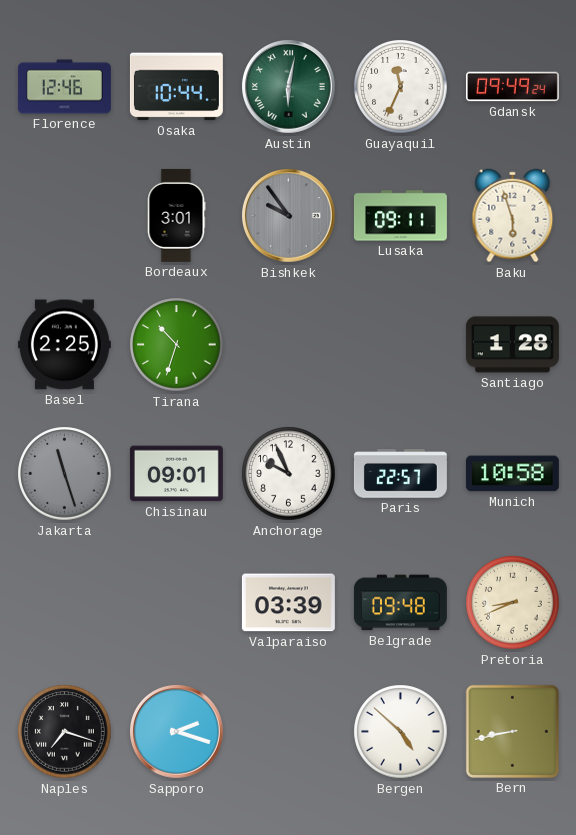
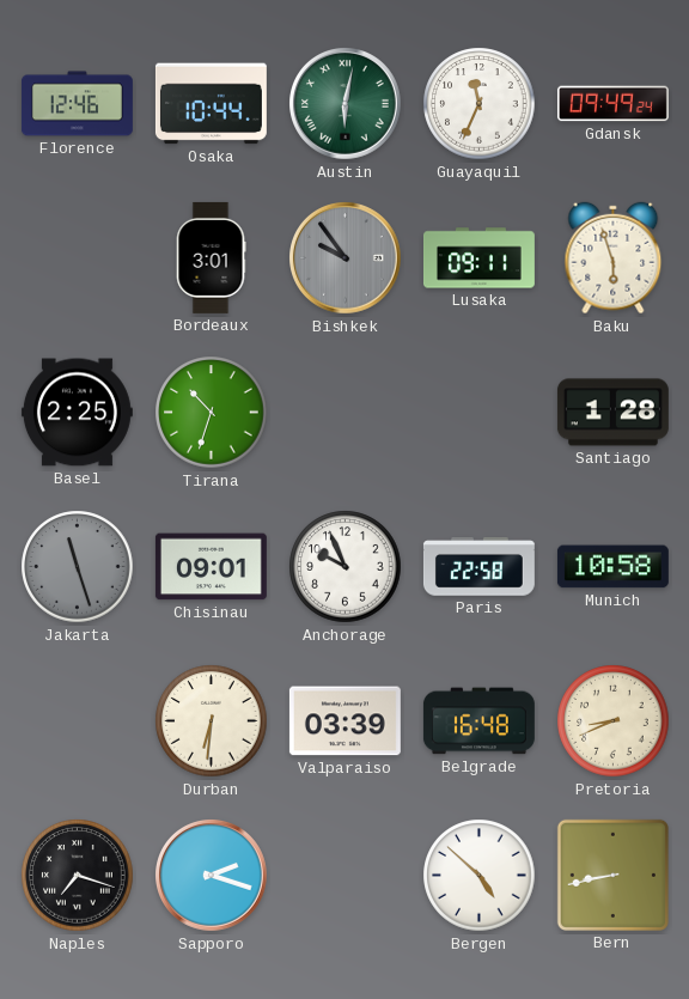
Paris: 22:57 -> 22:58
Durban: none -> 6:31
Belgrade: 09:48 -> 16:48
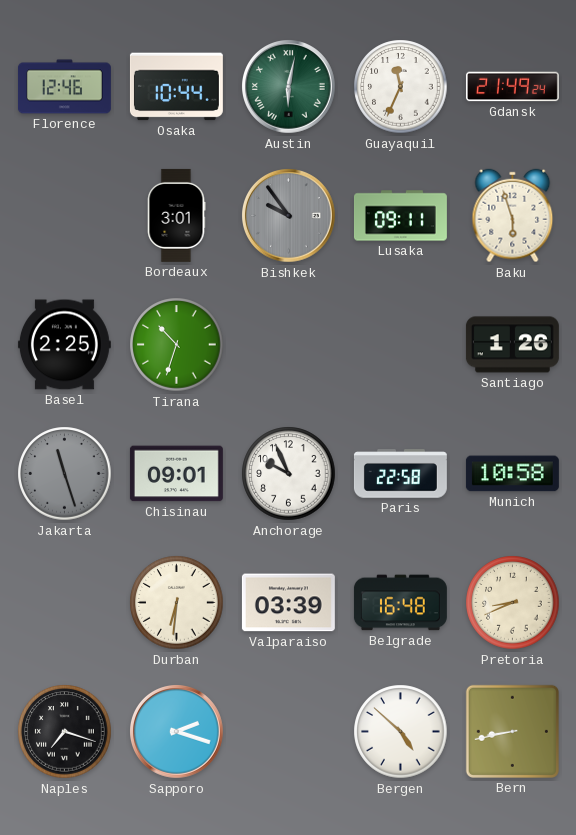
Gdansk: 09:49 -> 21:49
Santiago: 1:28 -> 1:26
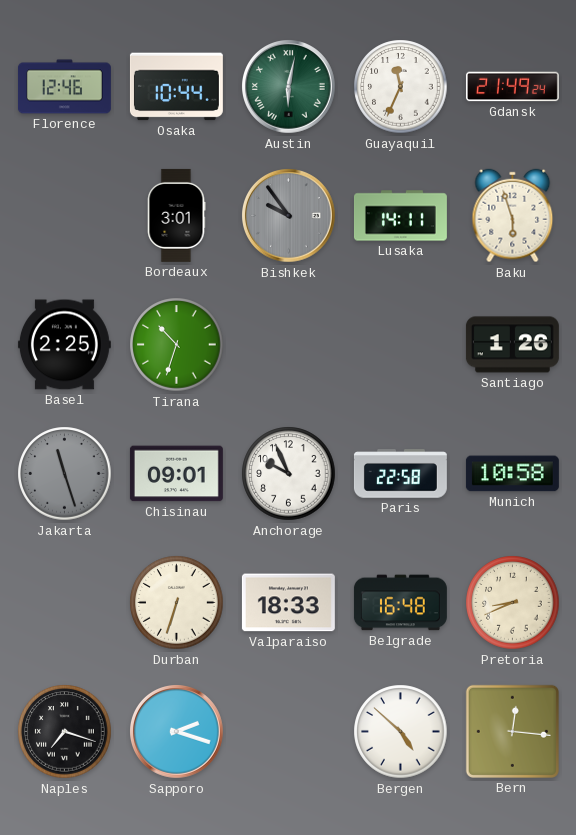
Lusaka: 09:11 -> 14:11
Durban: 6:31 -> 6:33
Valparaiso: 03:39 -> 18:33
Bern: 8:43 -> 12:16
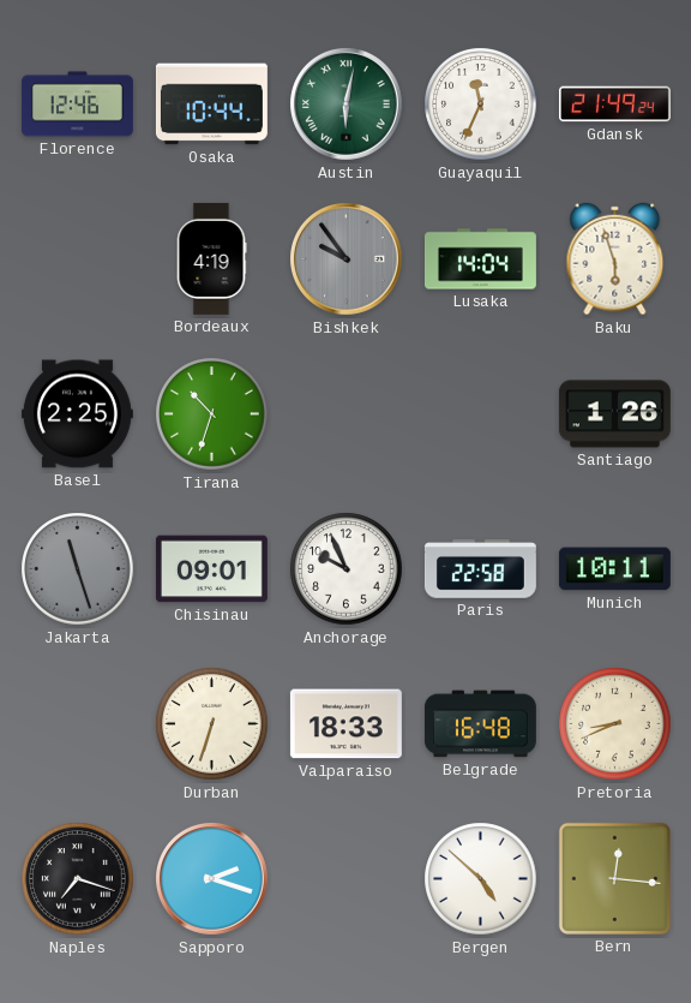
Bordeaux: 3:01 -> 4:19
Lusaka: 14:11 -> 14:04
Munich: 10:58 -> 10:11
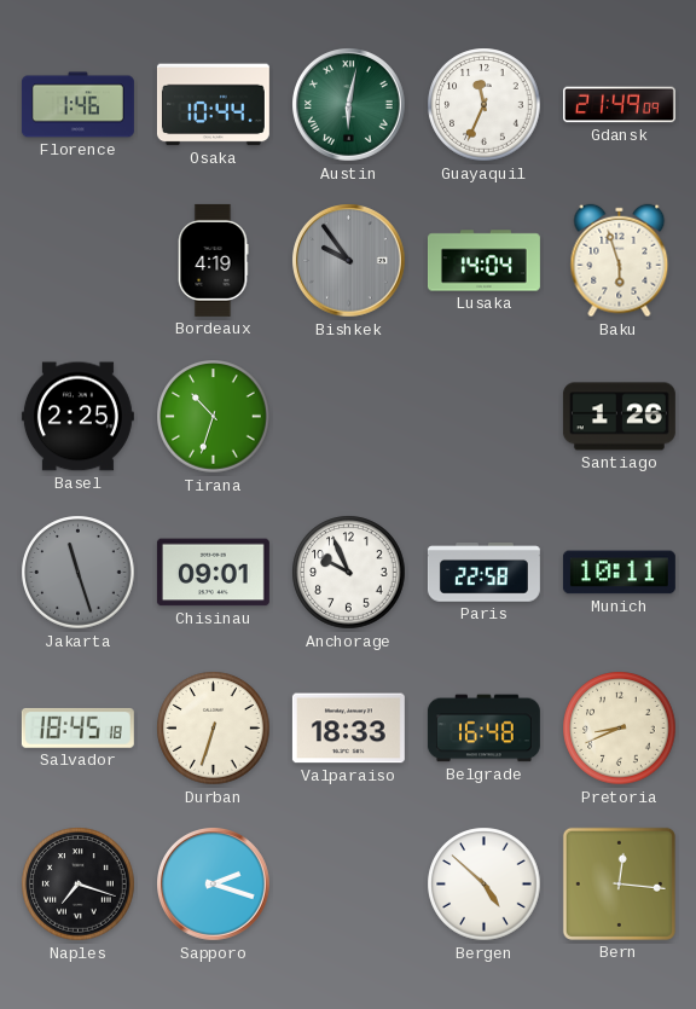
Florence: 12:46 -> 1:46
Gdansk: 21:49:24 -> 21:49:09
Salvador: none -> 18:45
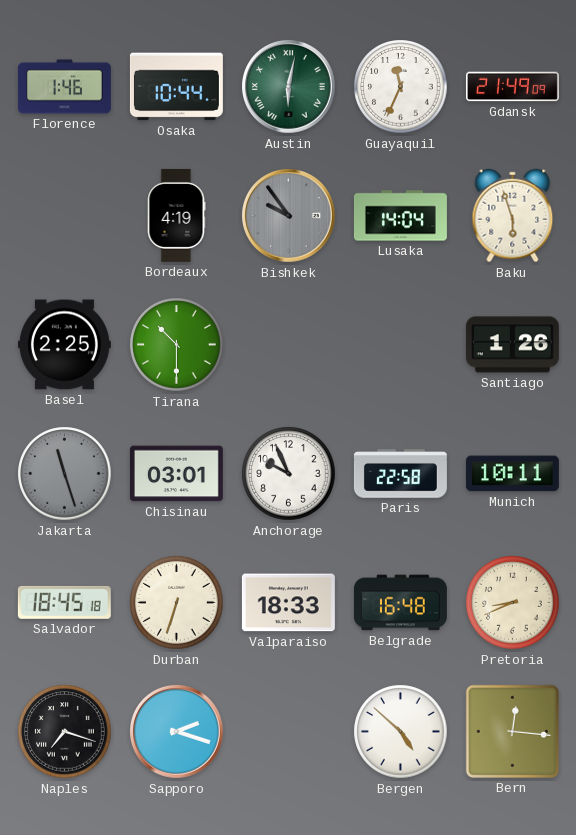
Tirana: 10:33 -> 10:30
Chisinau: 09:01 -> 03:01
